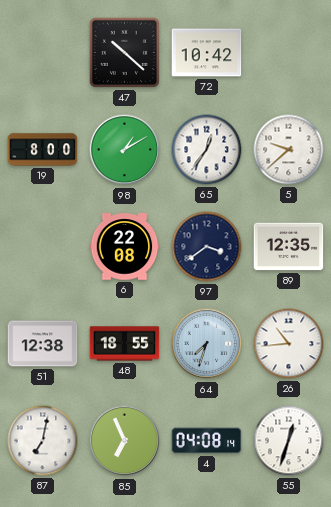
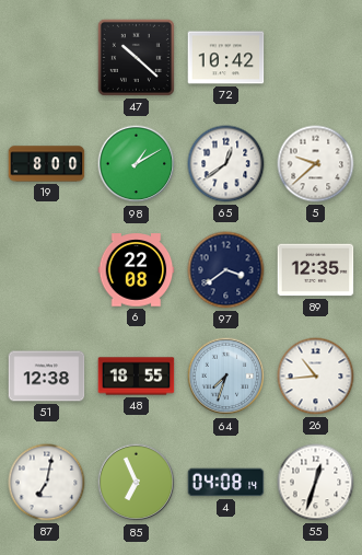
65: 12:36 -> 12:39
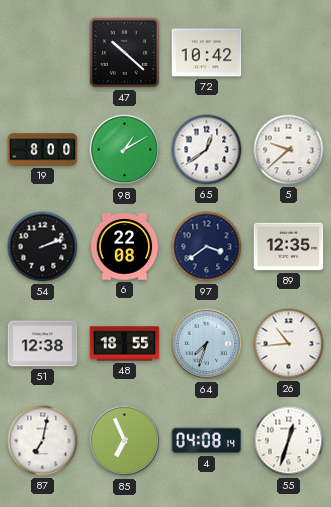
54: none -> 2:12
